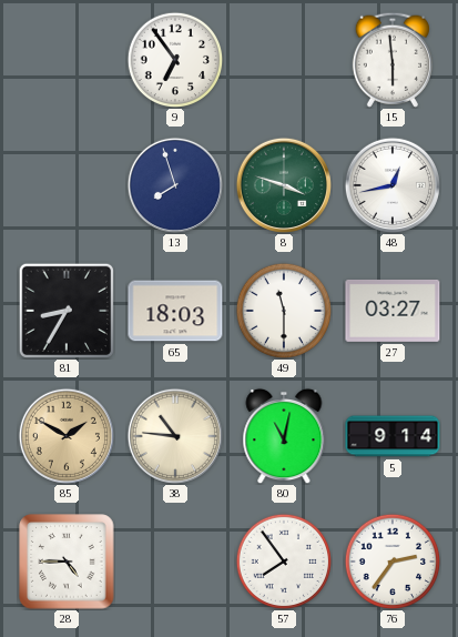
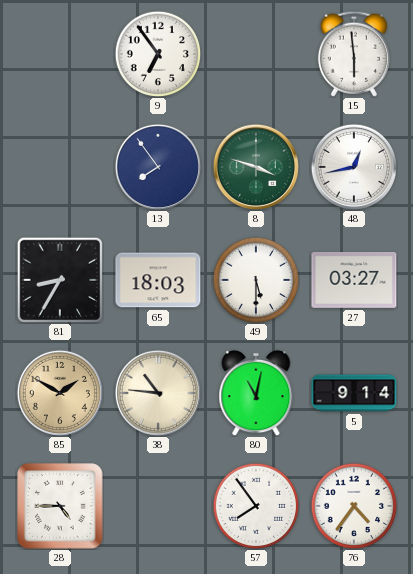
13: 7:57 -> 7:54
49: 11:30 -> 5:30
76: 2:36 -> 4:36
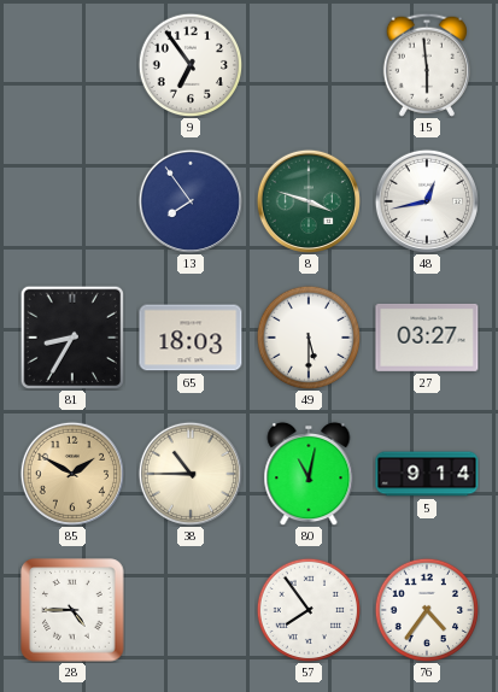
38: 10:46 -> 10:45
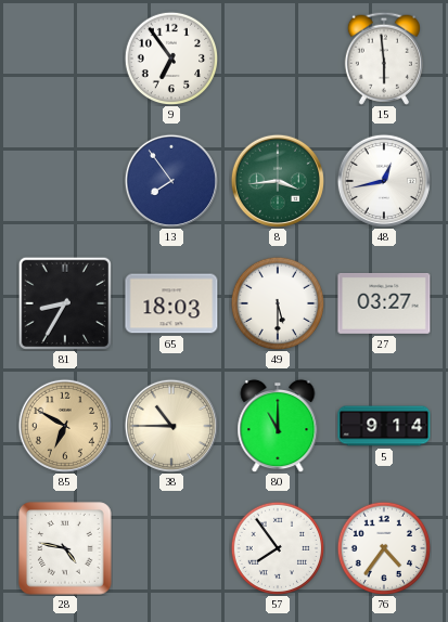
8: 3:48 -> 3:44
85: 1:50 -> 6:50
80: 11:02 -> 11:00
28: 4:45 -> 4:47
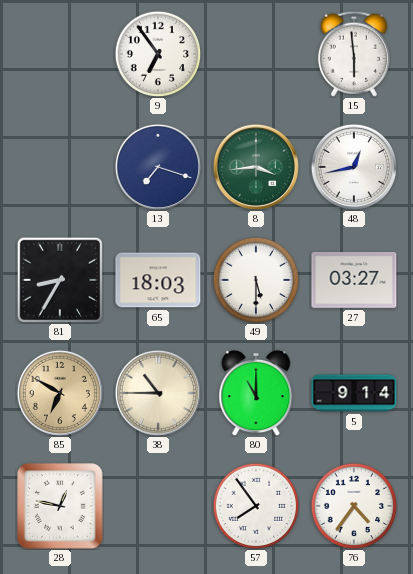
13: 7:54 -> 7:18
28: 4:47 -> 12:47
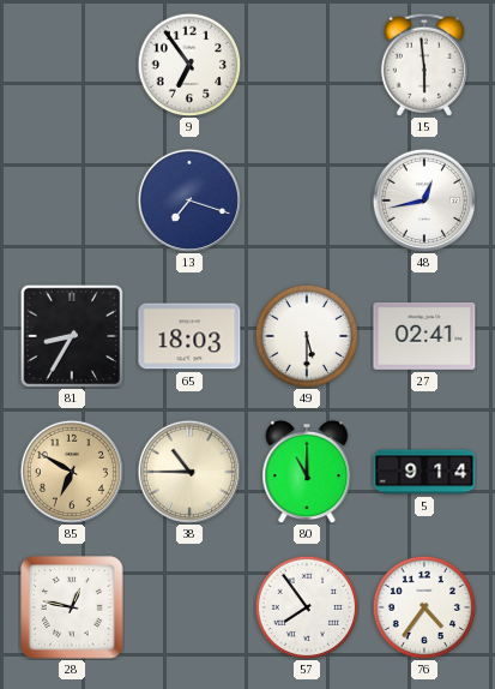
8: 3:44 -> none
27: 03:27 -> 02:41
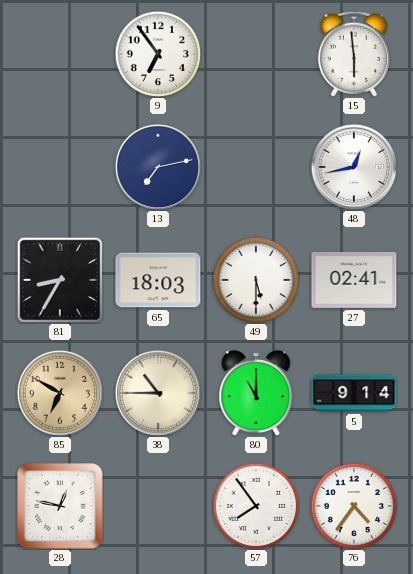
13: 7:18 -> 7:13
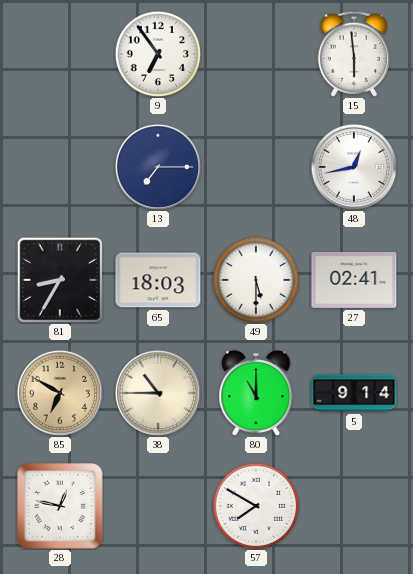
13: 7:13 -> 7:15
57: 7:54 -> 7:50
76: 4:36 -> none
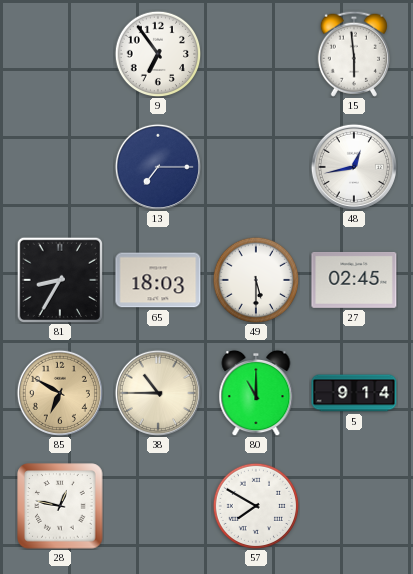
27: 02:41 -> 02:45
